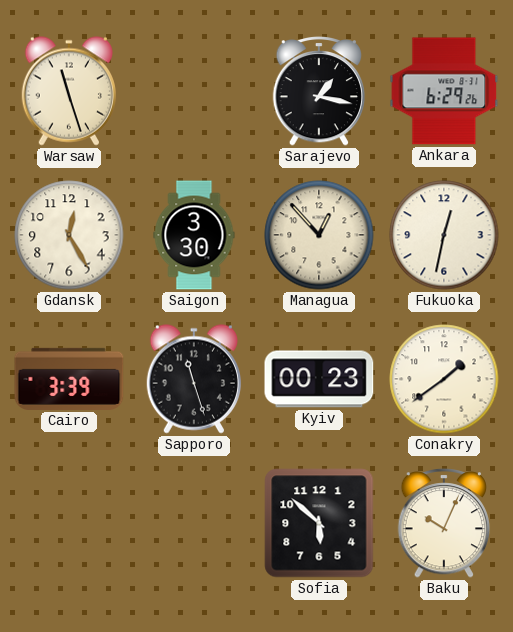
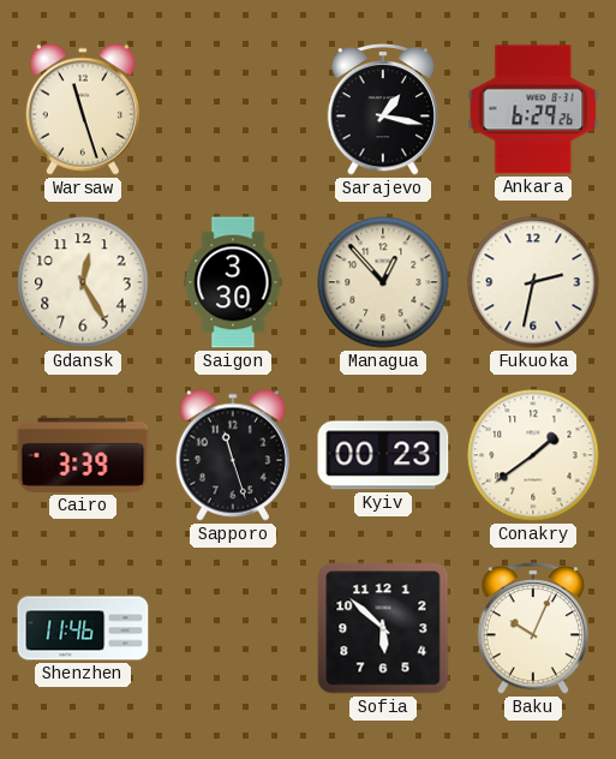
Fukuoka: 12:32 -> 2:32
Shenzhen: none -> 11:46
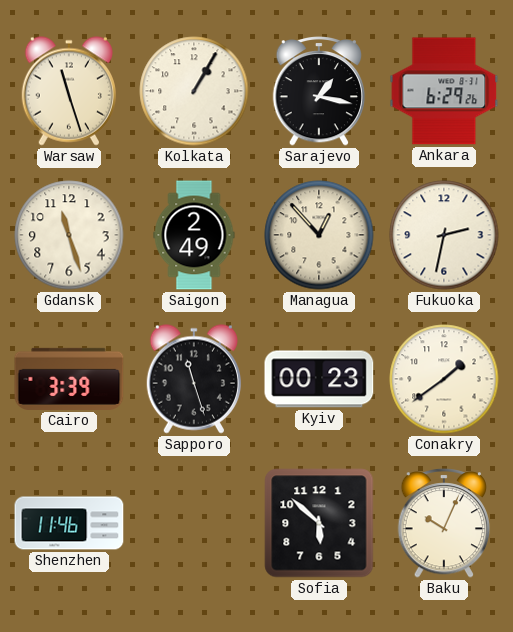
Kolkata: none -> 1:05
Gdansk: 12:25 -> 11:27
Saigon: 3:30 -> 2:49
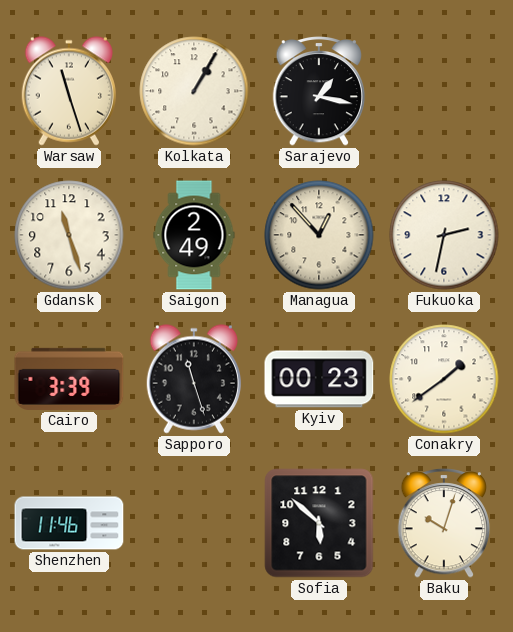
Ankara: 6:29 -> none
Baku: 10:04 -> 10:03
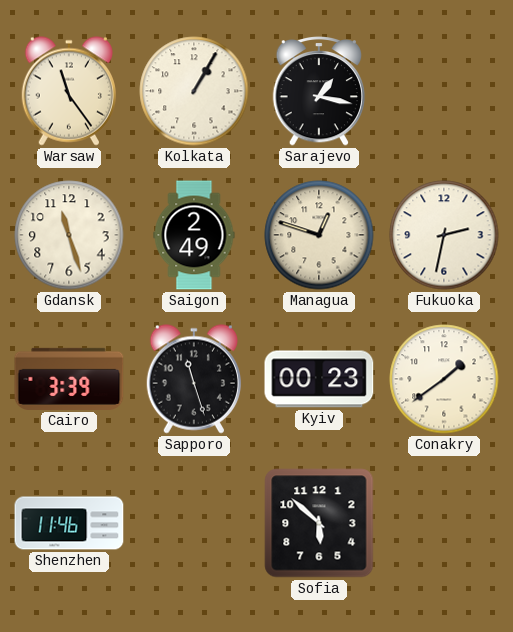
Warsaw: 11:27 -> 11:24
Managua: 12:53 -> 12:48
Baku: 10:03 -> none
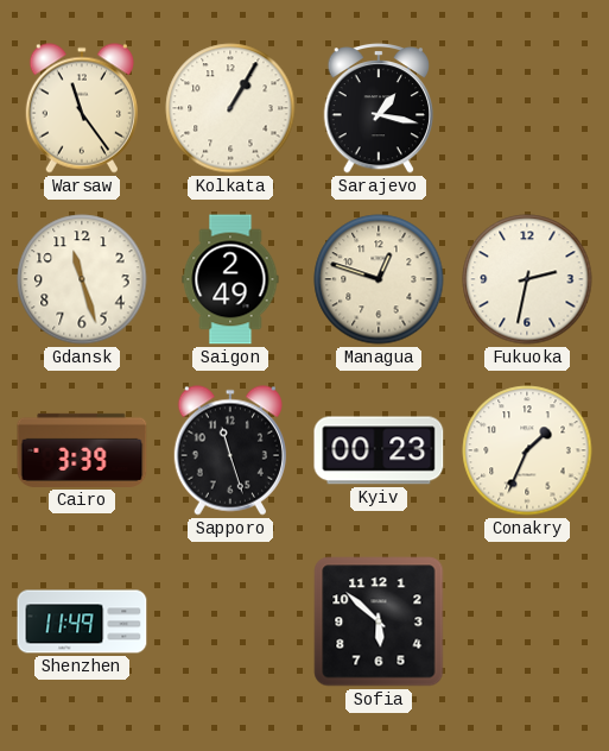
Conakry: 1:39 -> 1:34
Shenzhen: 11:46 -> 11:49
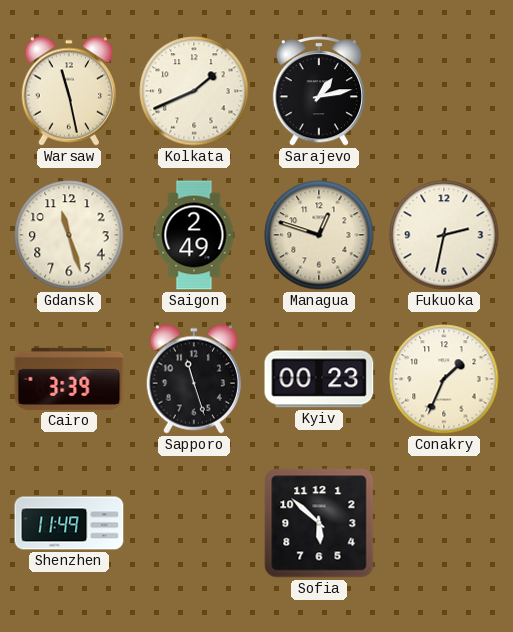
Warsaw: 11:24 -> 11:28
Kolkata: 1:05 -> 1:41
Sarajevo: 1:17 -> 1:13
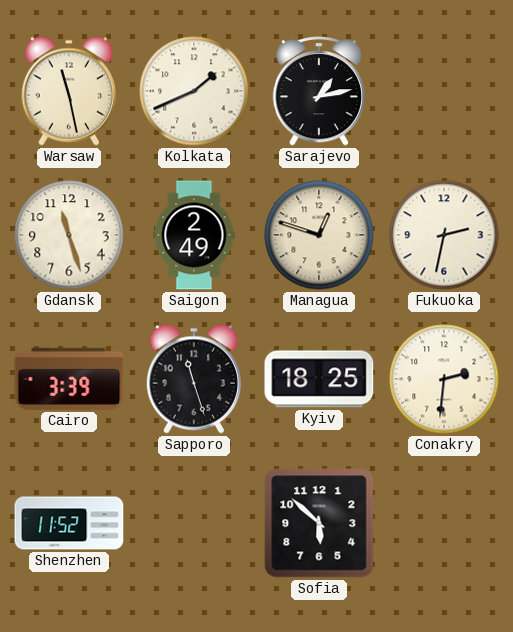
Kyiv: 00:23 -> 18:25
Conakry: 1:34 -> 2:31
Shenzhen: 11:49 -> 11:52
